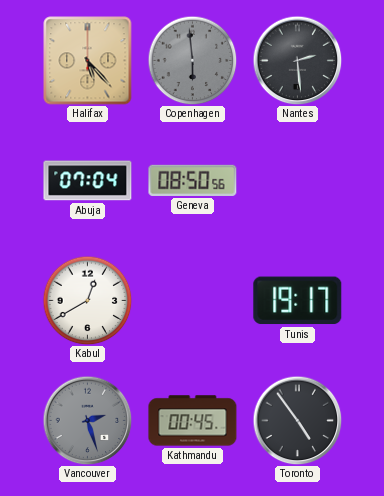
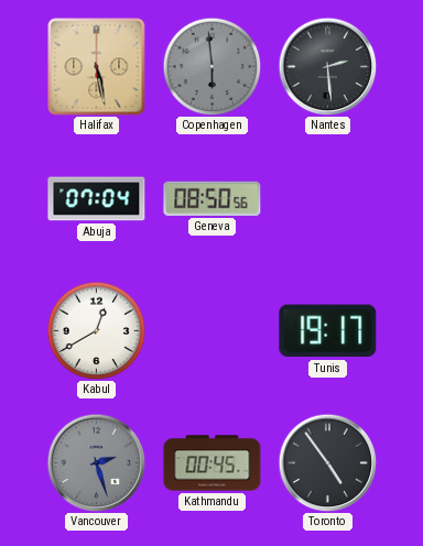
Halifax: 5:23 -> 5:28
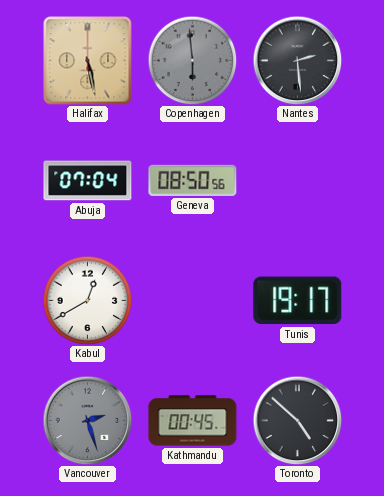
Toronto: 4:54 -> 4:52
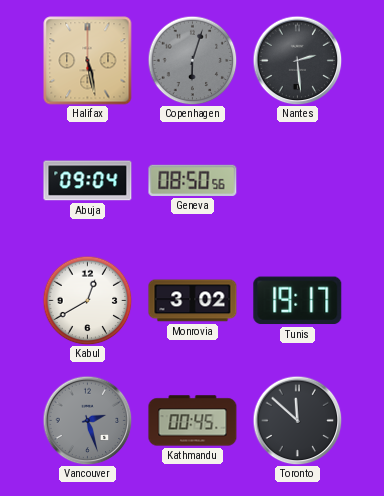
Copenhagen: 5:59 -> 6:03
Abuja: 07:04 -> 09:04
Monrovia: none -> 3:02
Toronto: 4:52 -> 11:52
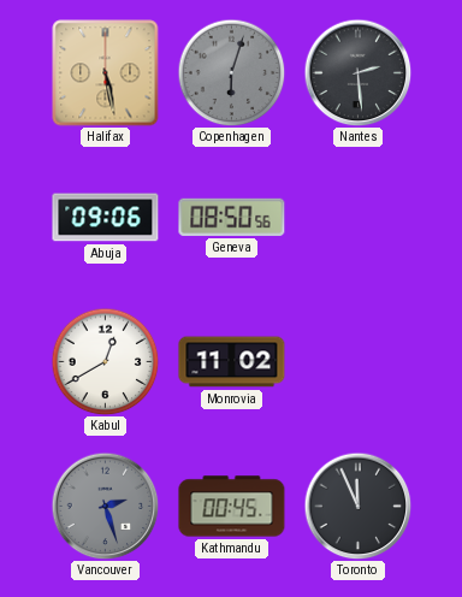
Abuja: 09:04 -> 09:06
Monrovia: 3:02 -> 11:02
Tunis: 19:17 -> none
Toronto: 11:52 -> 11:56
